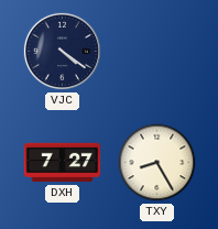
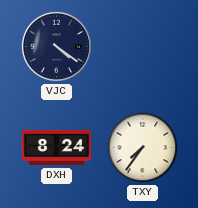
DXH: 7:27 -> 8:24
TXY: 8:25 -> 7:36
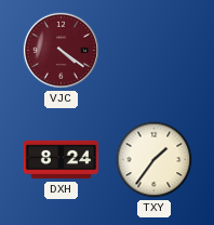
VJC dial: navy -> burgundy
TXY: 7:36 -> 1:36
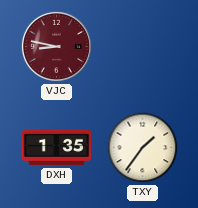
VJC: 4:21 -> 8:47
DXH: 8:24 -> 1:35
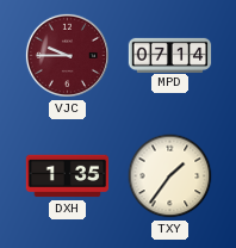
VJC: 8:47 -> 9:45
MPD: none -> 07:14
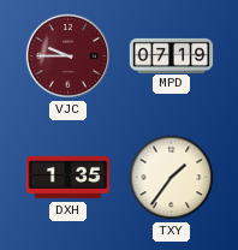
MPD: 07:14 -> 07:19
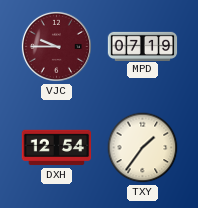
DXH: 1:35 -> 12:54
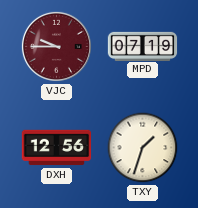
DXH: 12:54 -> 12:56
TXY: 1:36 -> 1:33
